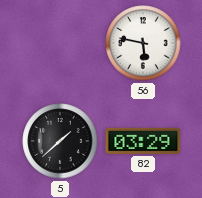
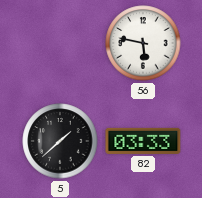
82: 03:29 -> 03:33
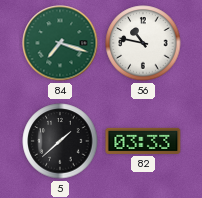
84: none -> 7:18
56: 5:47 -> 10:47
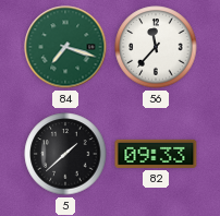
56: 10:47 -> 11:37
82: 03:33 -> 09:33
